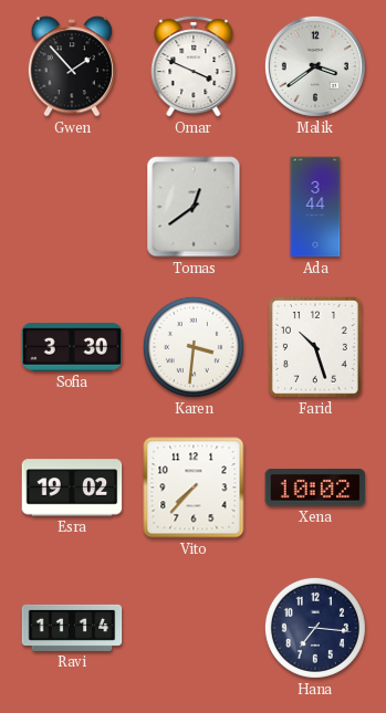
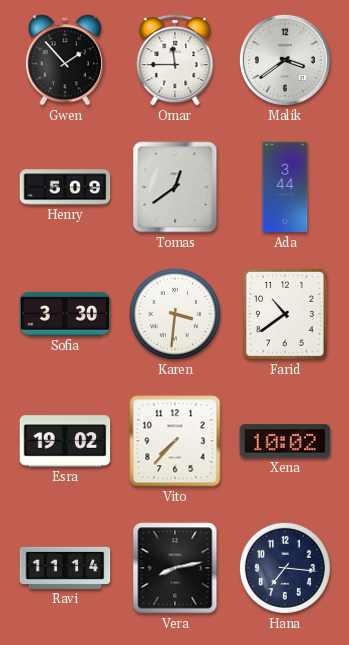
Omar: 3:49 -> 11:45
Henry: none -> 5:09
Farid: 10:27 -> 10:39
Vera: none -> 8:13
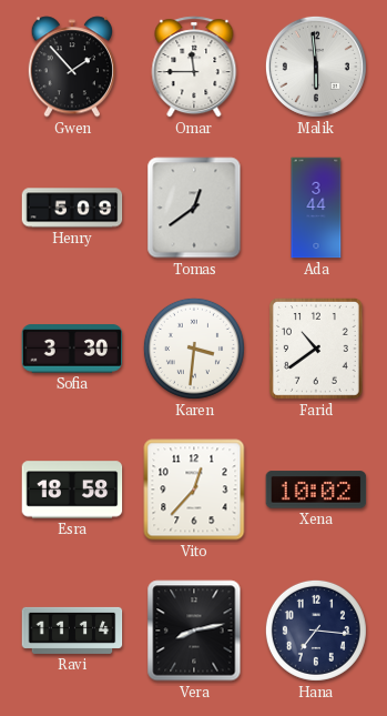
Malik: 3:39 -> 5:59
Esra: 19:02 -> 18:58
Vito: 7:37 -> 12:37
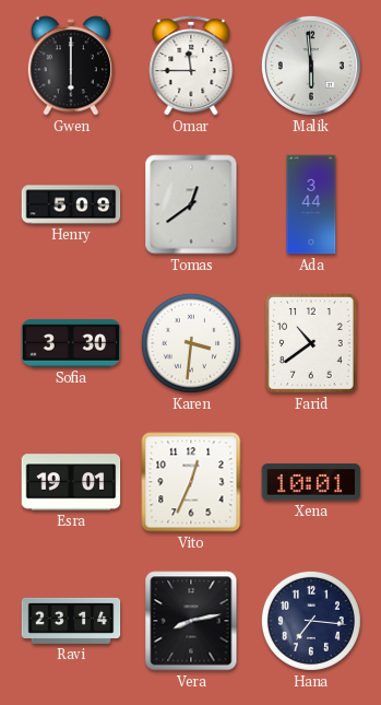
Gwen: 1:53 -> 6:00
Esra: 18:58 -> 19:01
Vito: 12:37 -> 12:34
Xena: 10:02 -> 10:01
Ravi: 11:14 -> 23:14
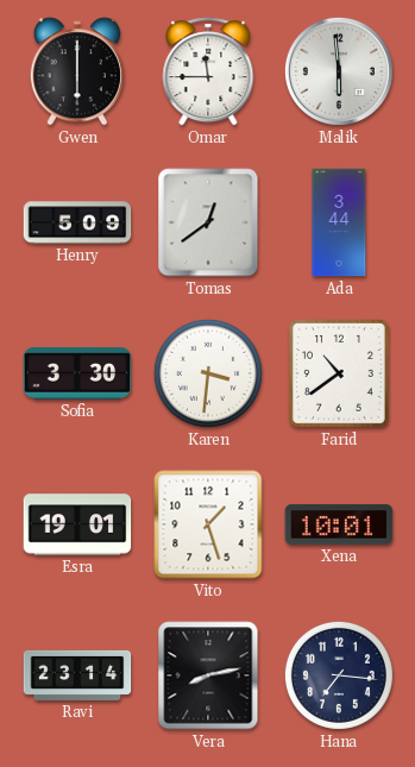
Vito: 12:34 -> 1:27
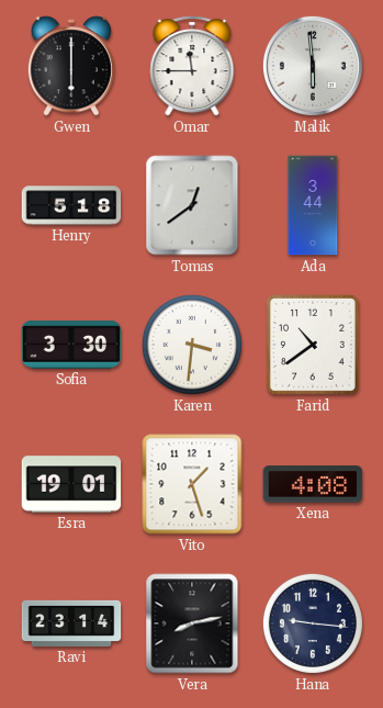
Henry: 5:09 -> 5:18
Xena: 10:01 -> 4:08
Hana: 7:16 -> 9:16
